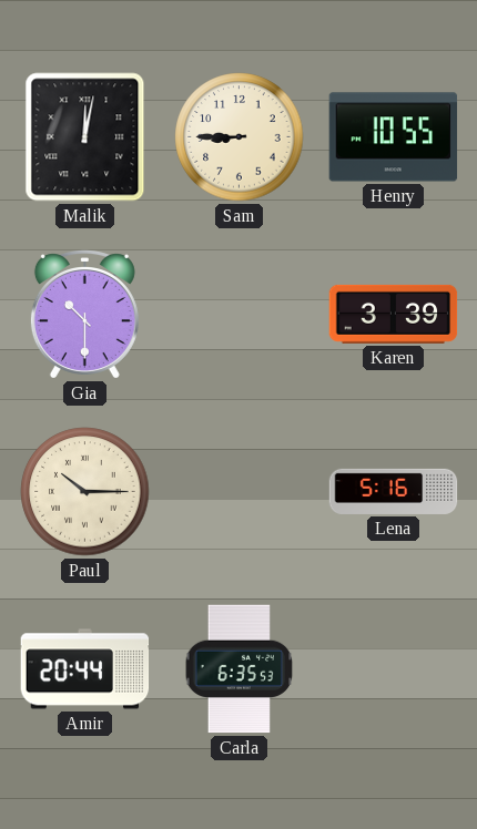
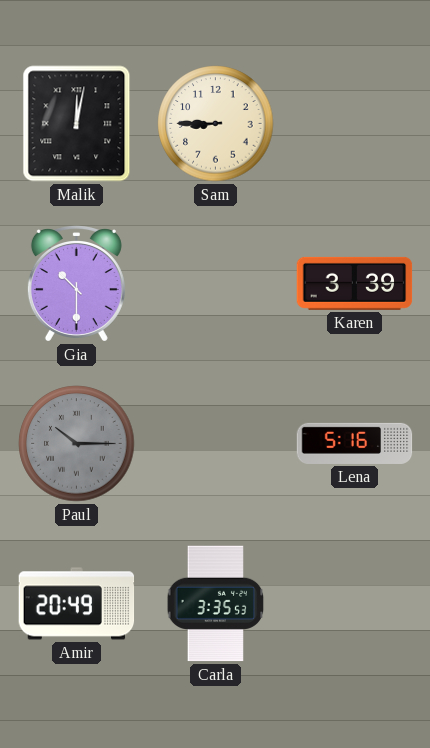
Henry: 10:55 -> none
Paul dial: cream -> grey
Amir: 20:44 -> 20:49
Carla: 6:35 -> 3:35
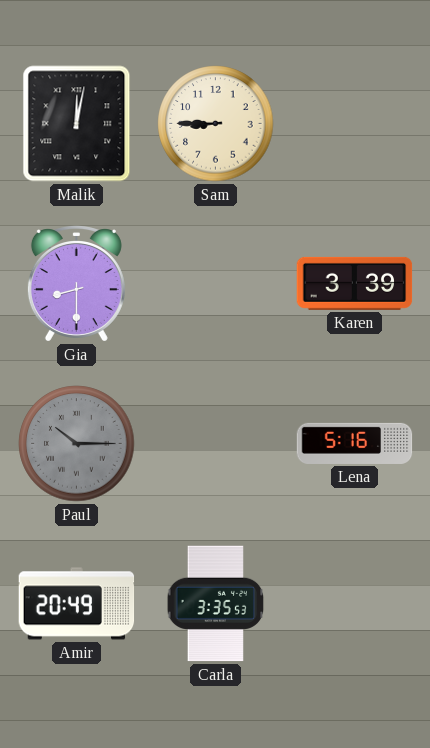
Gia: 10:30 -> 8:30
